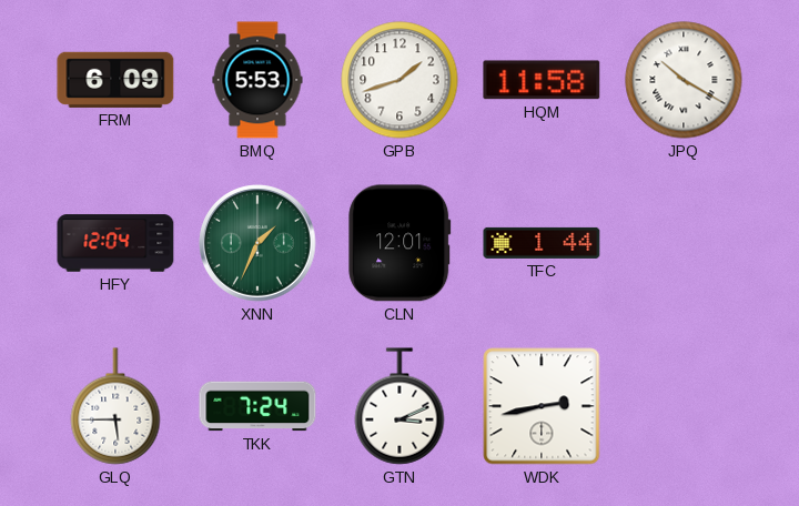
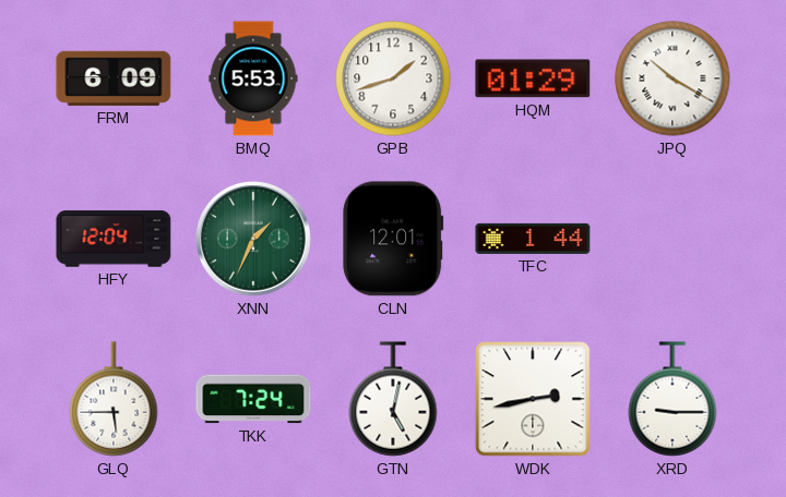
HQM: 11:58 -> 01:29
GTN: 3:11 -> 5:02
XRD: none -> 9:15
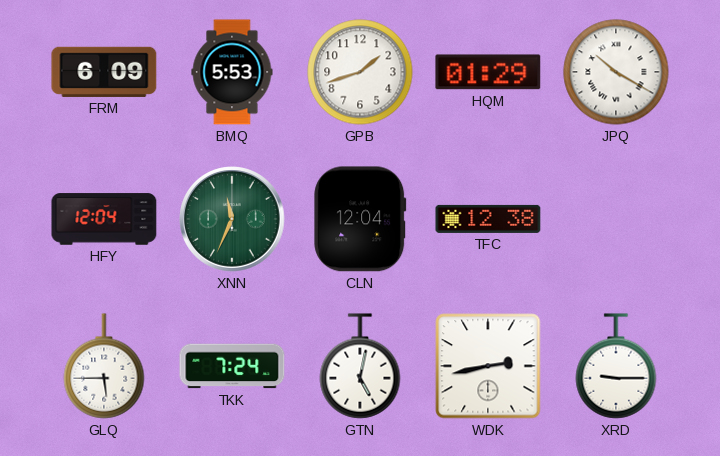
XNN: 1:34 -> 11:34
CLN: 12:01 -> 12:04
TFC: 1:44 -> 12:38
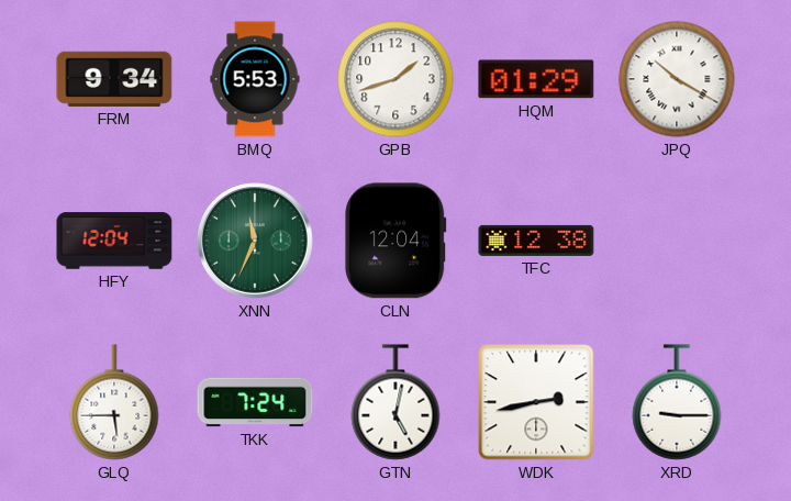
FRM: 6:09 -> 9:34
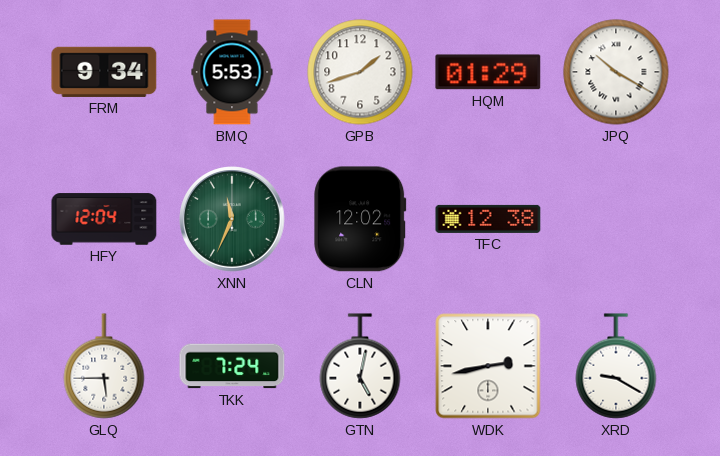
CLN: 12:04 -> 12:02
XRD: 9:15 -> 9:20
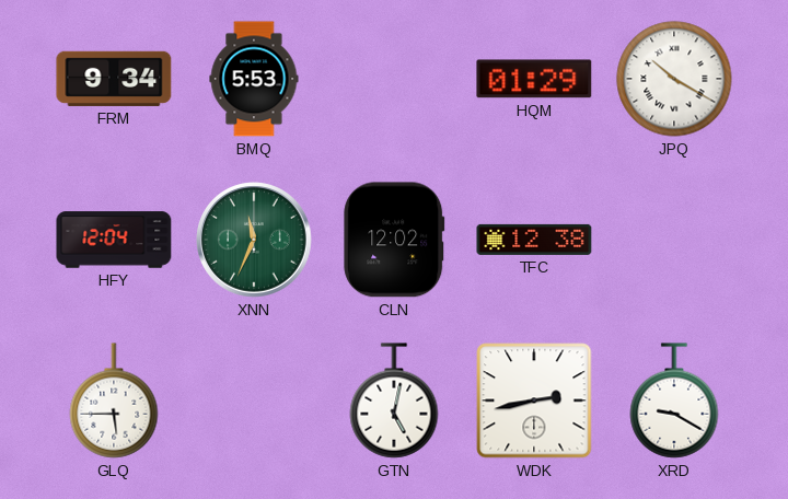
GPB: 1:42 -> none
TKK: 7:24 -> none
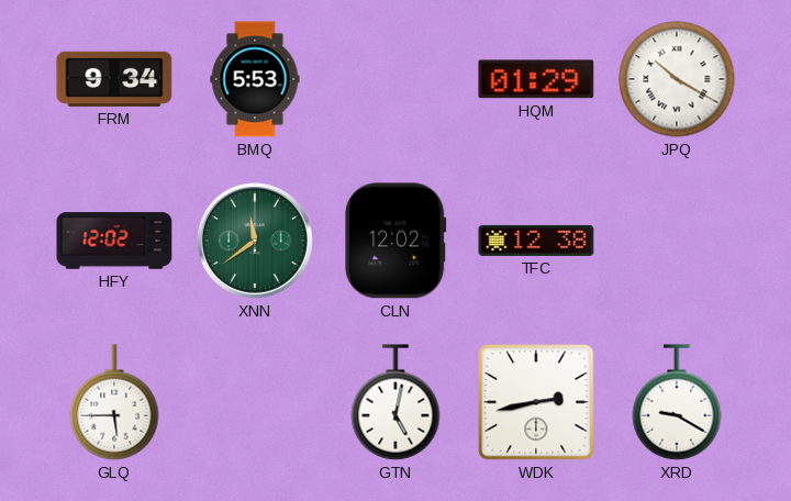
HFY: 12:04 -> 12:02
XNN: 11:34 -> 11:39
